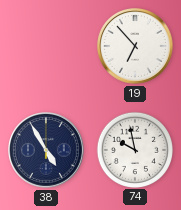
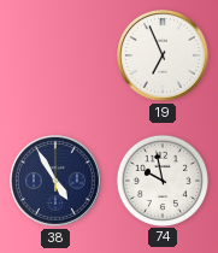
19: 6:53 -> 6:56
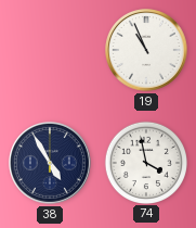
19: 6:56 -> 10:56
74: 9:58 -> 3:58
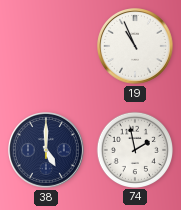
38: 4:55 -> 5:00
74: 3:58 -> 1:58
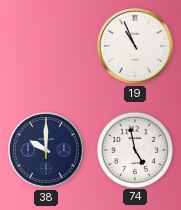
38: 5:00 -> 10:00
74: 1:58 -> 4:58
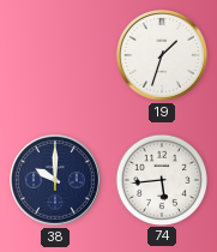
19: 10:56 -> 1:33
74: 4:58 -> 5:44
